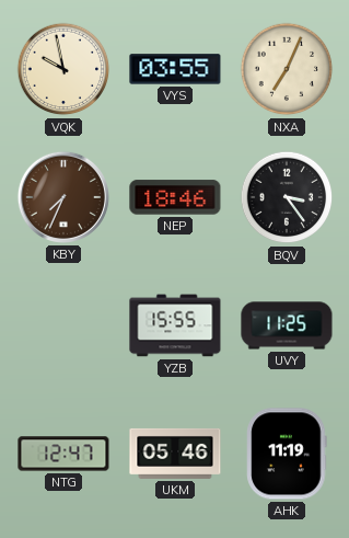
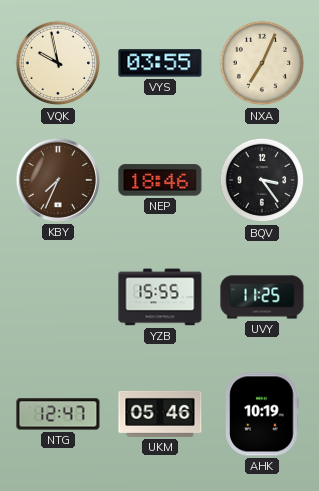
AHK: 11:19 -> 10:19
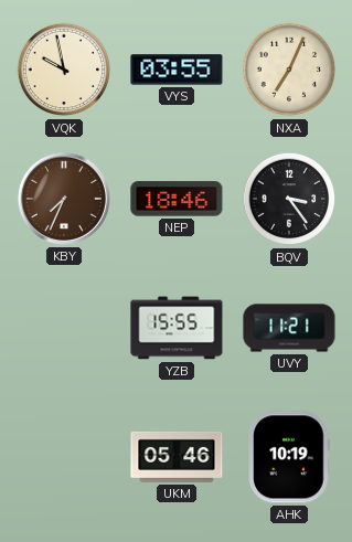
UVY: 11:25 -> 11:21
NTG: 12:47 -> none
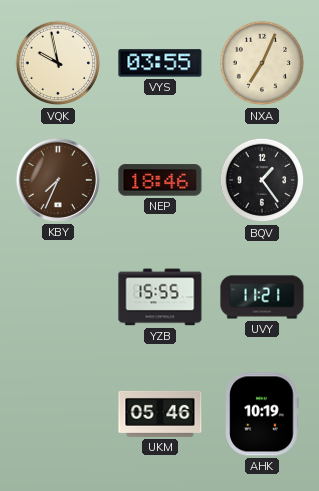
BQV: 3:24 -> 1:24
